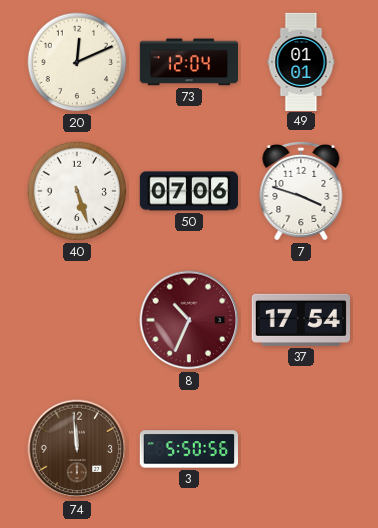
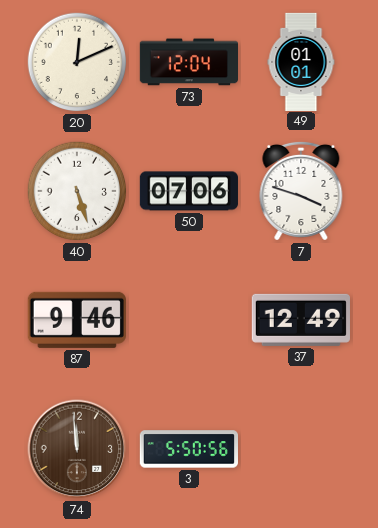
87: none -> 9:46
8: 10:34 -> none
37: 17:54 -> 12:49
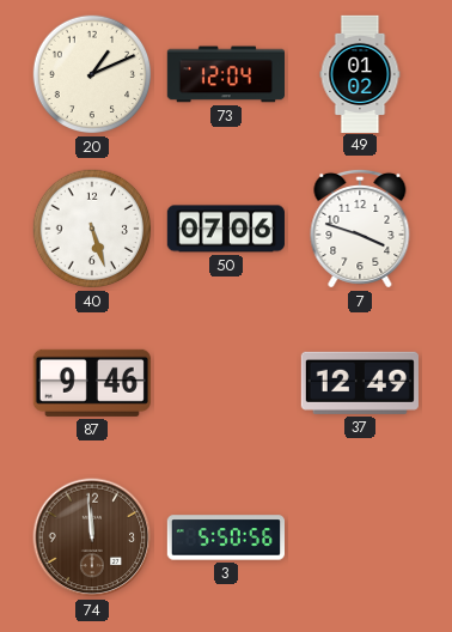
20: 12:11 -> 1:11
49: 01:01 -> 01:02
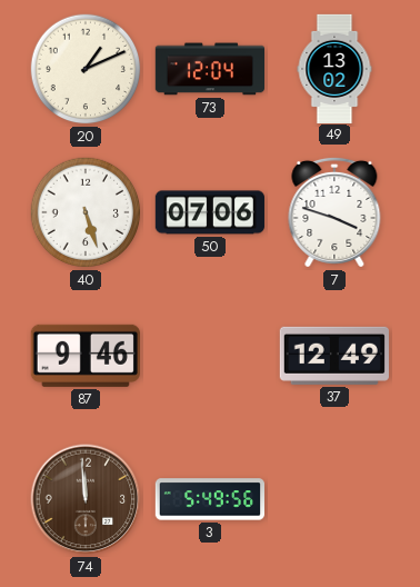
49: 01:02 -> 13:02
3: 5:50 -> 5:49
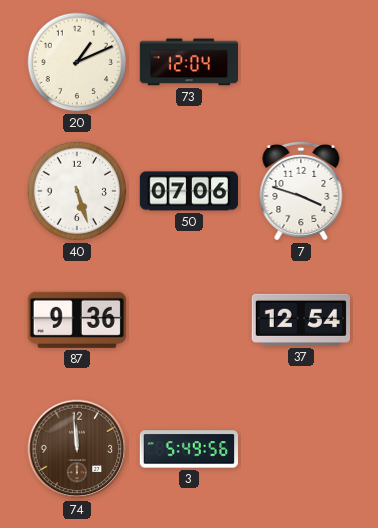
49: 13:02 -> none
87: 9:46 -> 9:36
37: 12:49 -> 12:54
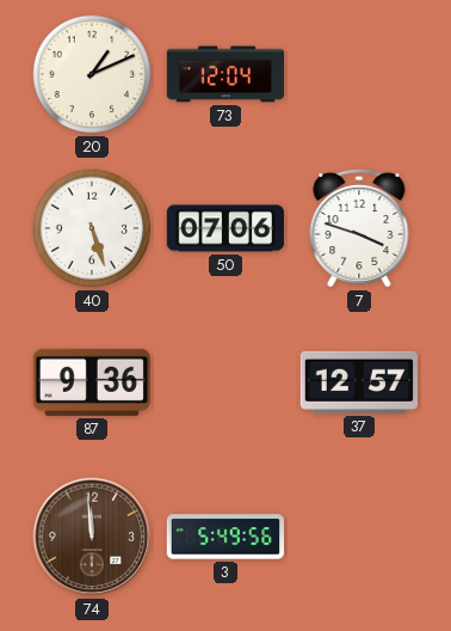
37: 12:54 -> 12:57
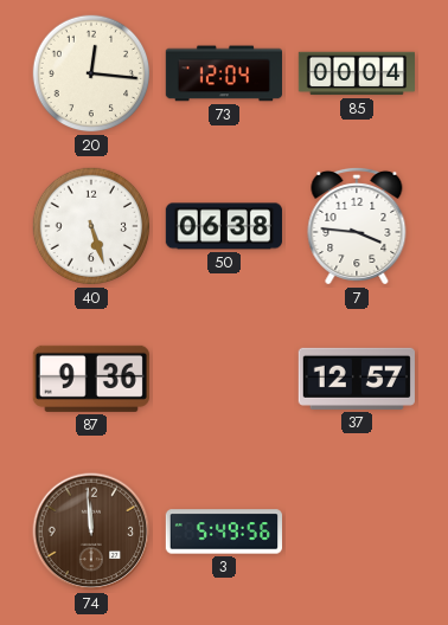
20: 1:11 -> 12:16
85: none -> 00:04
50: 07:06 -> 06:38
7: 3:48 -> 3:46
